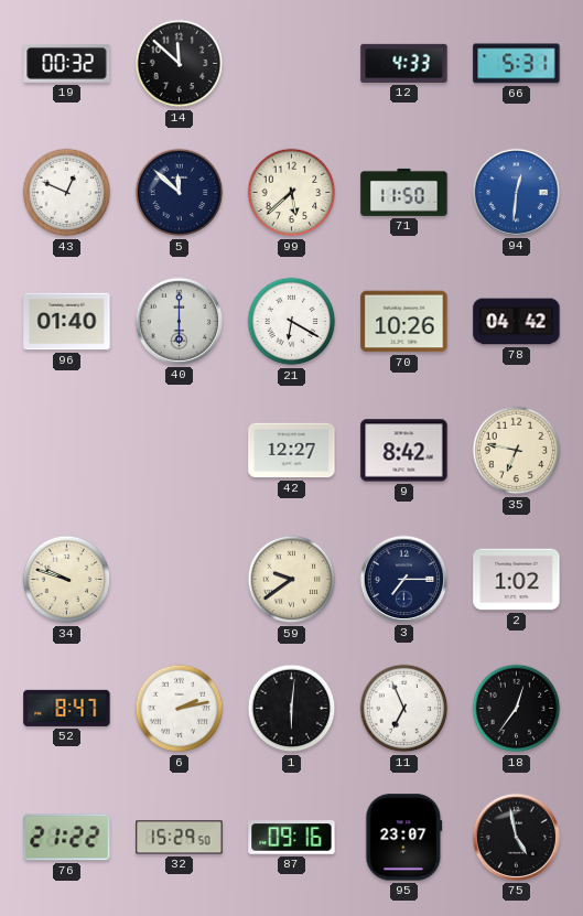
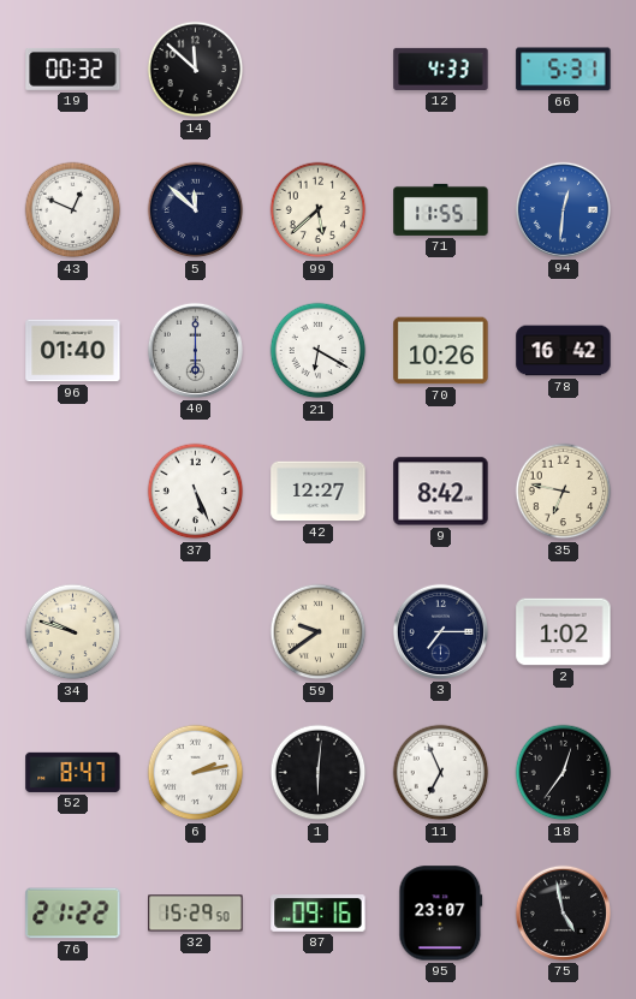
71: 11:50 -> 11:55
78: 04:42 -> 16:42
37: none -> 5:26
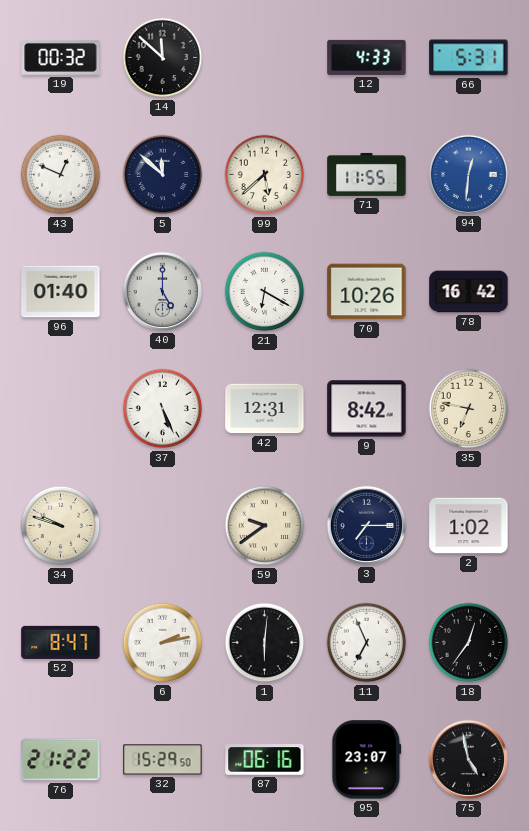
40: 6:00 -> 5:00
42: 12:27 -> 12:31
87: 09:16 -> 06:16
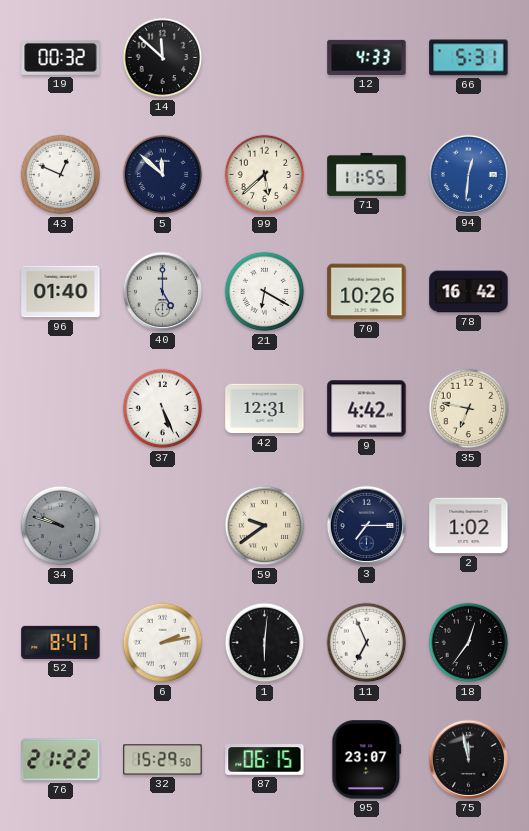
9: 8:42 -> 4:42
34 dial: cream -> grey
87: 06:16 -> 06:15
75: 4:58 -> 11:58
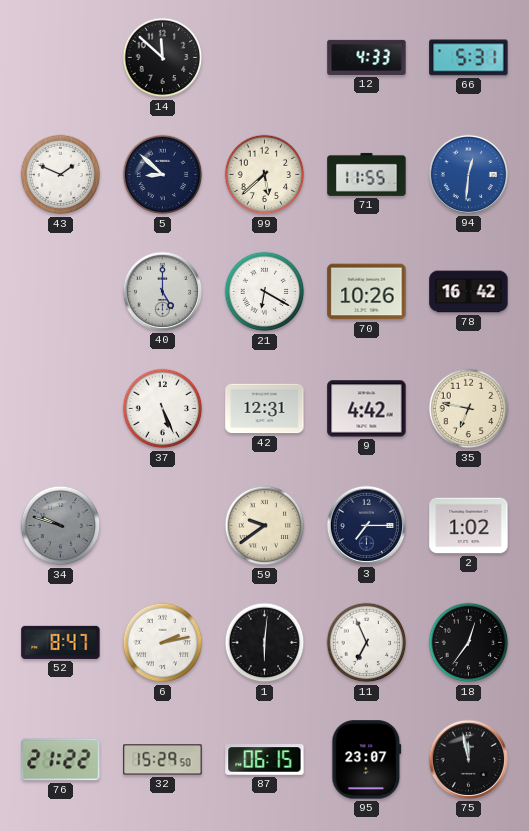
19: 00:32 -> none
43: 12:49 -> 1:49
5: 11:52 -> 8:52
96: 01:40 -> none
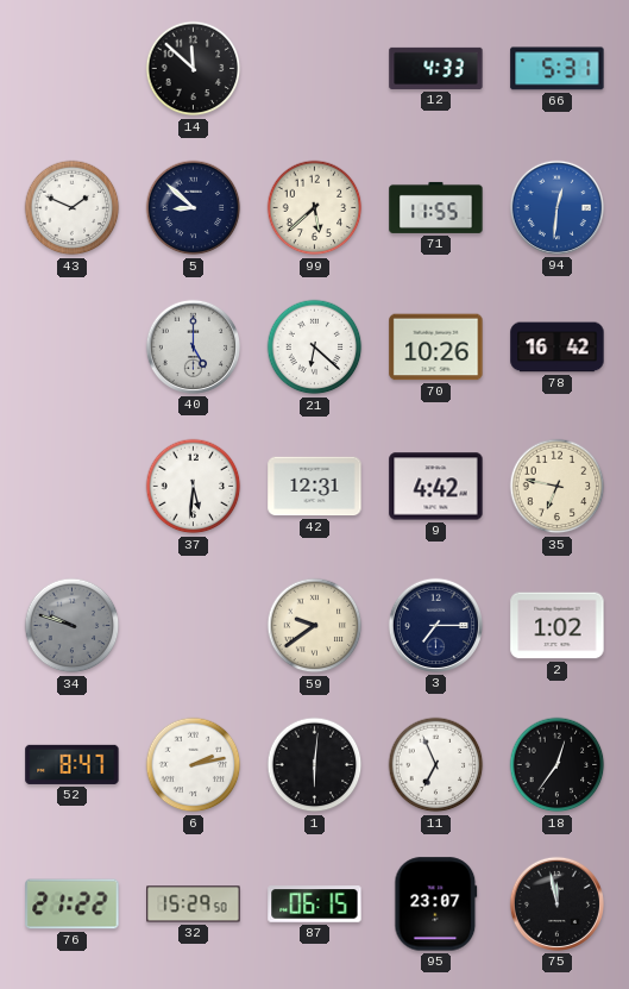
21: 6:20 -> 6:22
37: 5:26 -> 5:31
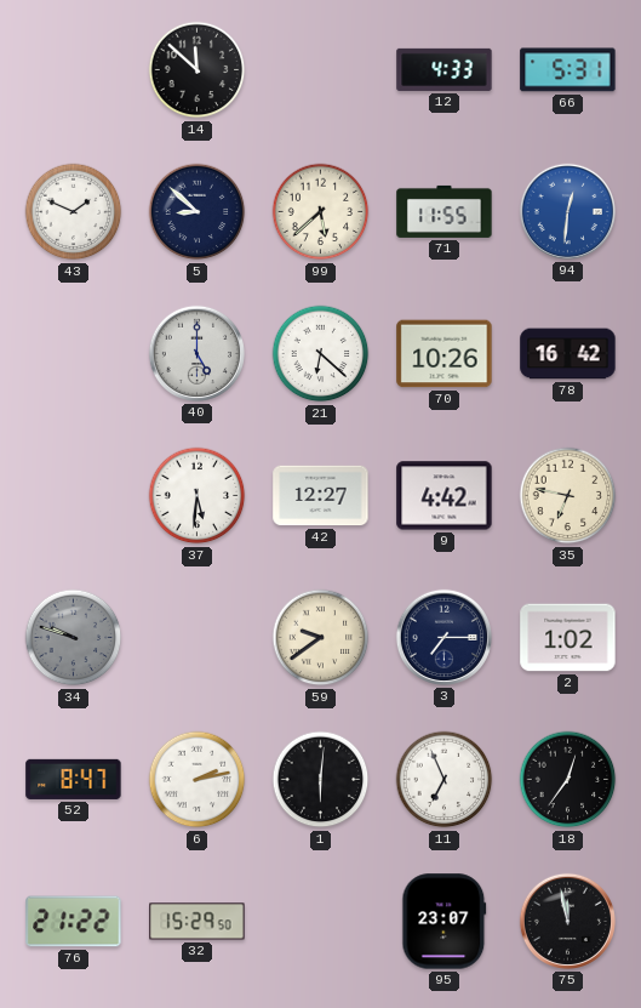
42: 12:31 -> 12:27
87: 06:15 -> none
